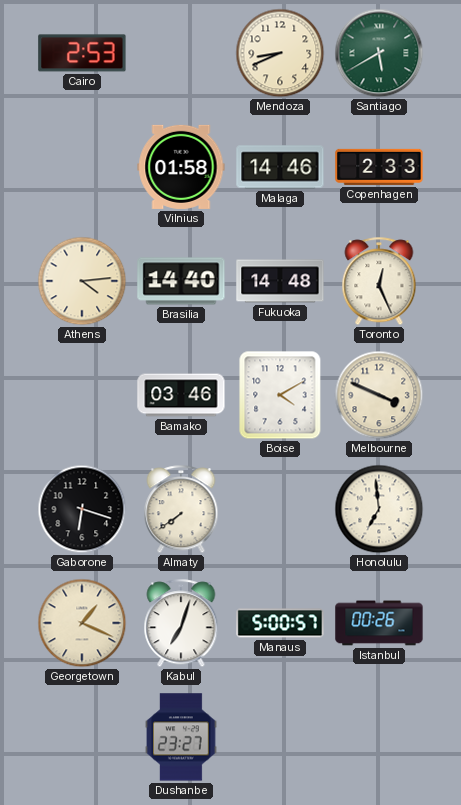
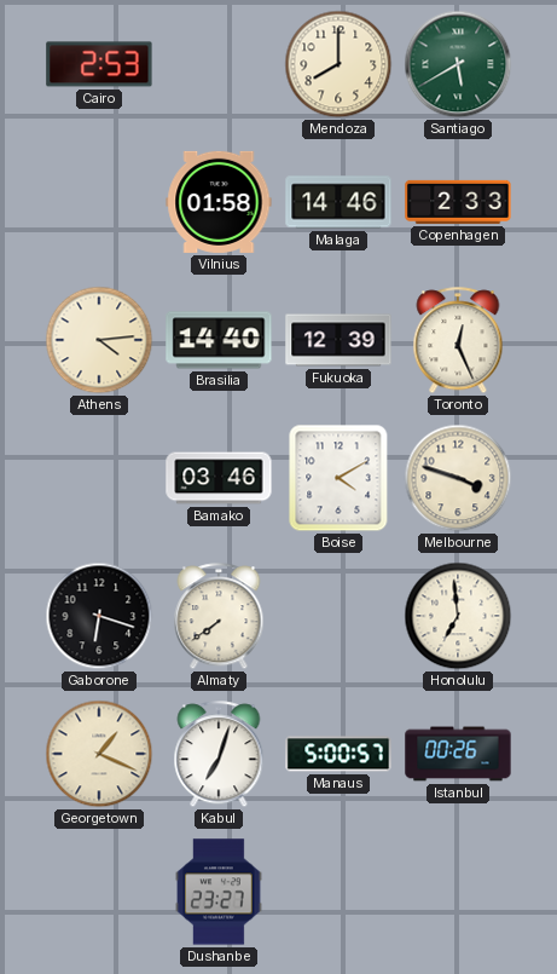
Mendoza: 8:41 -> 8:00
Fukuoka: 14:48 -> 12:39
Melbourne: 3:49 -> 3:48
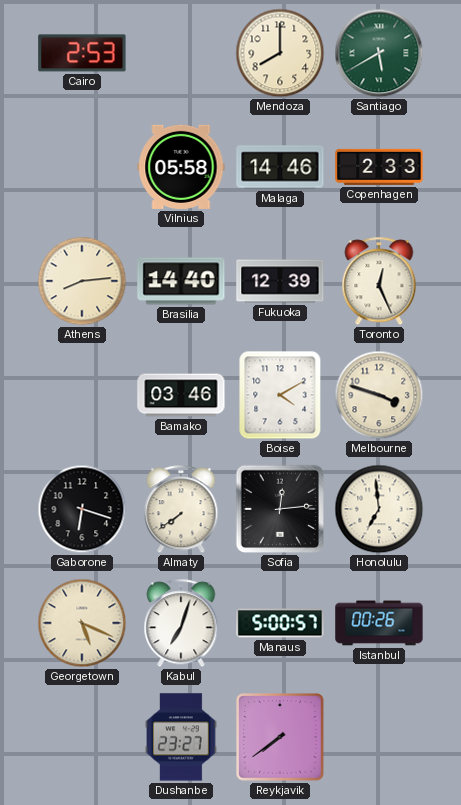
Vilnius: 01:58 -> 05:58
Athens: 4:14 -> 8:14
Sofia: none -> 12:14
Georgetown: 1:19 -> 5:19
Reykjavik: none -> 7:39
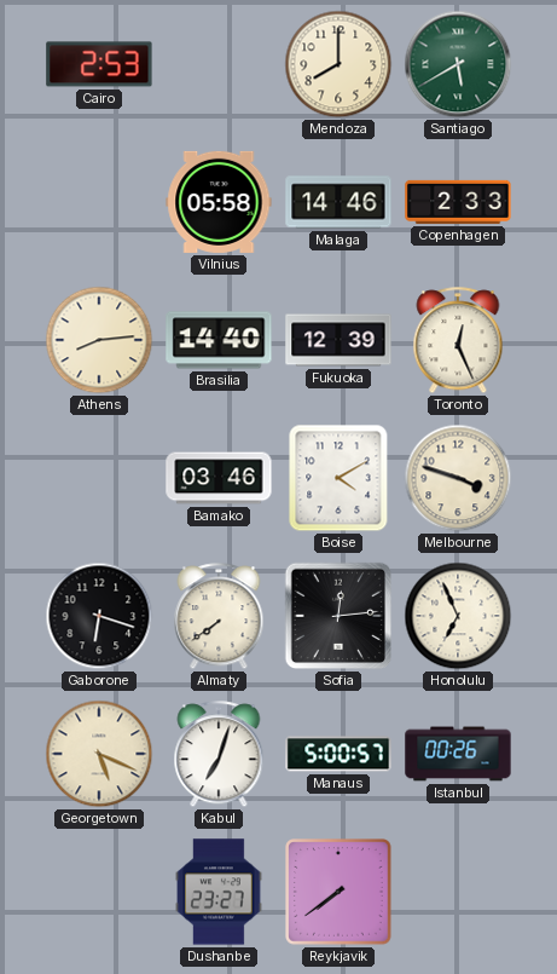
Honolulu: 6:59 -> 6:56
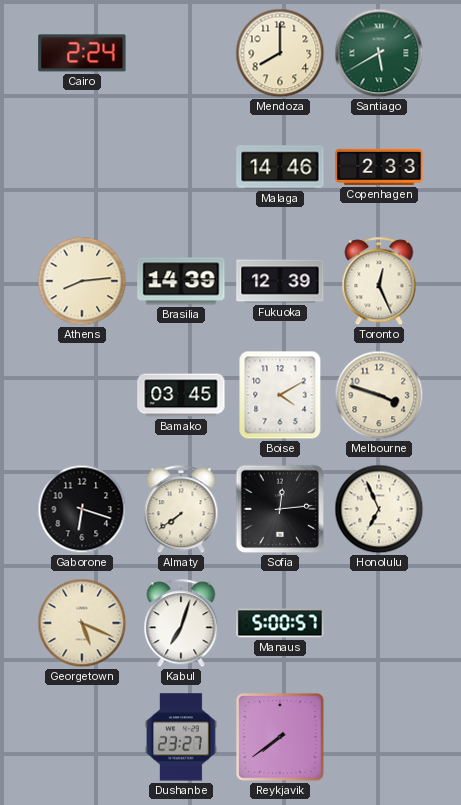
Cairo: 2:53 -> 2:24
Vilnius: 05:58 -> none
Brasilia: 14:40 -> 14:39
Bamako: 03:46 -> 03:45
Istanbul: 00:26 -> none
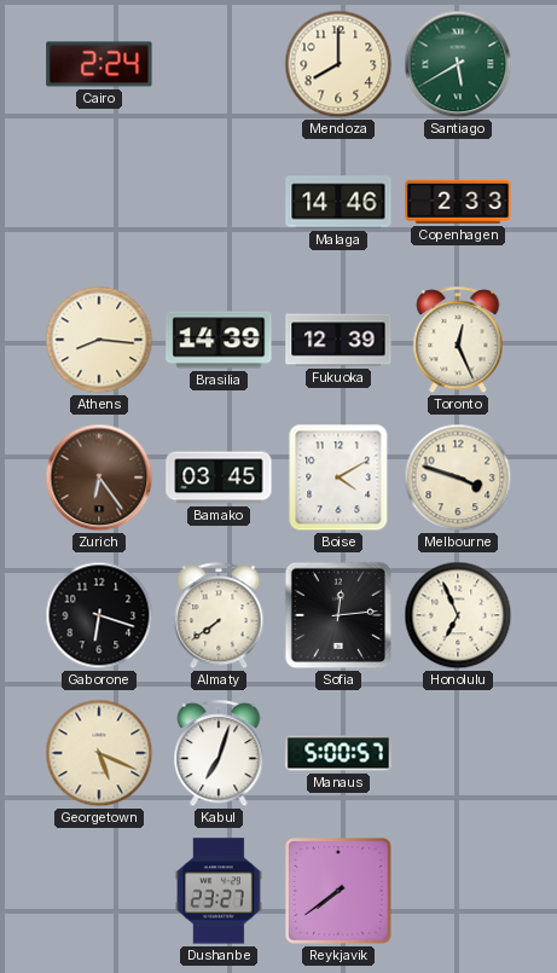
Athens: 8:14 -> 8:16
Zurich: none -> 6:24
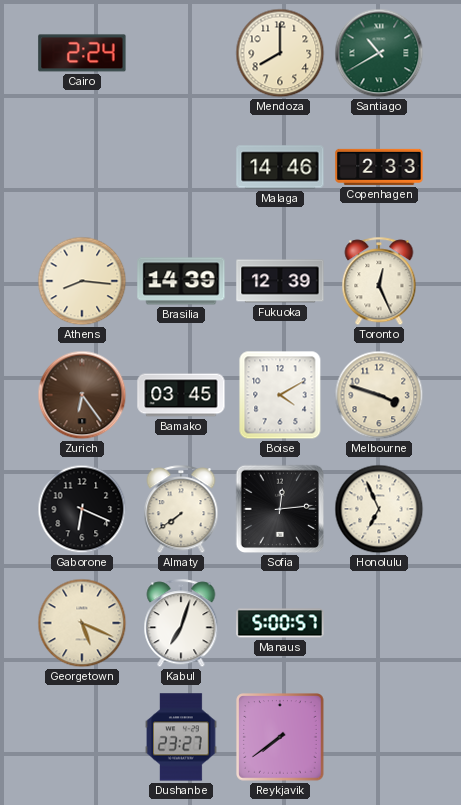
Santiago: 5:40 -> 10:40
Gaborone: 6:18 -> 6:19
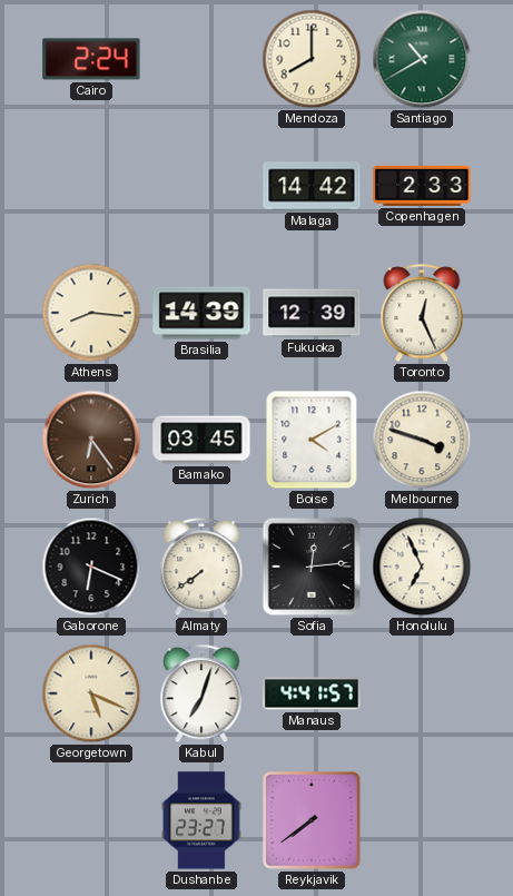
Malaga: 14:46 -> 14:42
Manaus: 5:00 -> 4:41
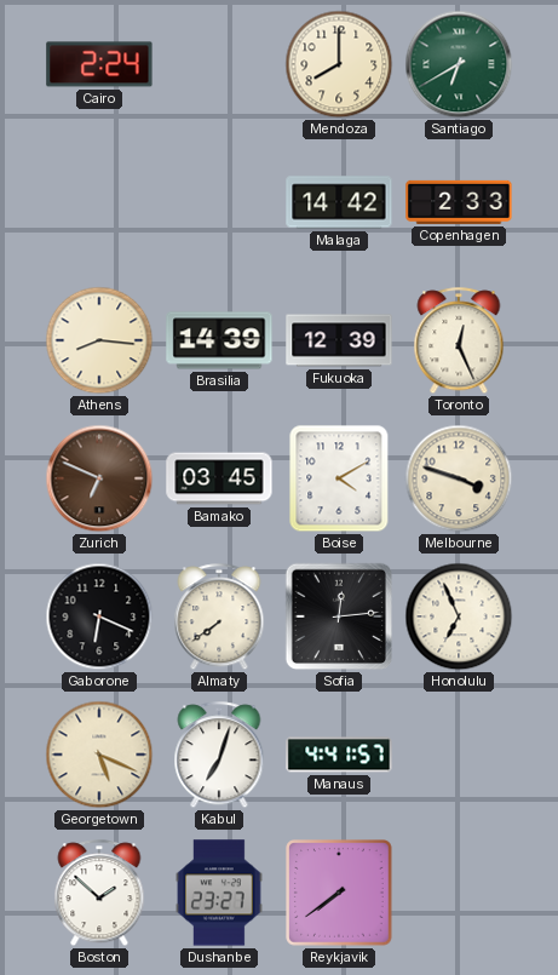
Santiago: 10:40 -> 6:40
Zurich: 6:24 -> 6:49
Boston: none -> 1:52
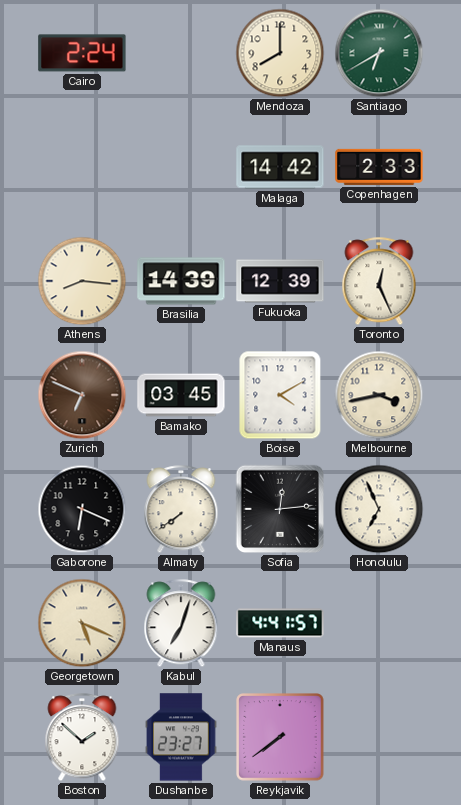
Melbourne: 3:48 -> 3:43
